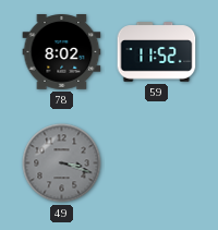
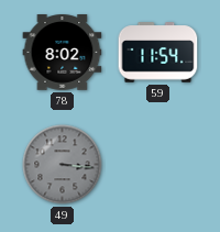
59: 11:52 -> 11:54
49: 3:18 -> 3:16
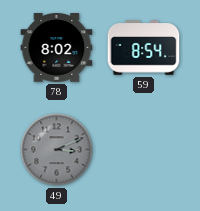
59: 11:54 -> 8:54
49: 3:16 -> 3:11
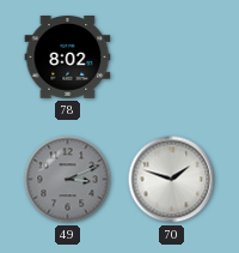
59: 8:54 -> none
70: none -> 1:48
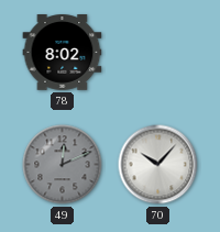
49: 3:11 -> 12:11
70: 1:48 -> 10:07
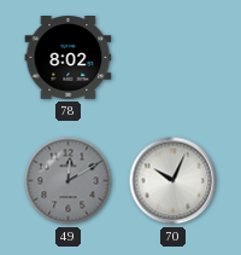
49: 12:11 -> 12:10
70: 10:07 -> 10:04
